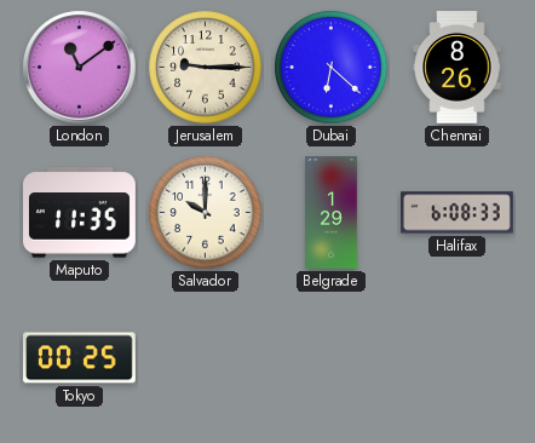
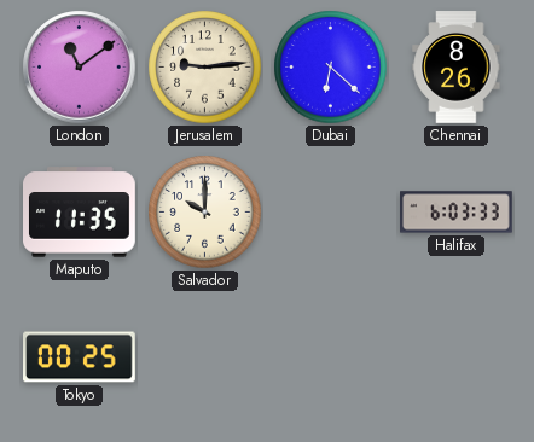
Jerusalem: 9:15 -> 9:14
Belgrade: 1:29 -> none
Halifax: 6:08 -> 6:03
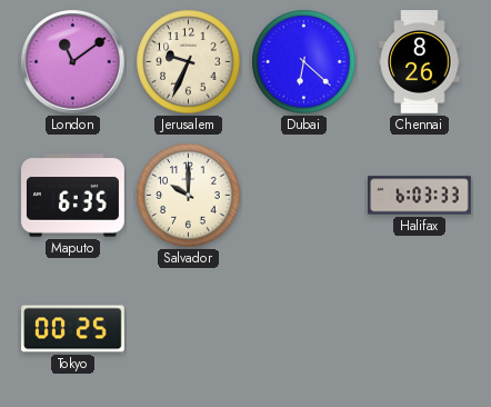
Jerusalem: 9:14 -> 9:34
Maputo: 11:35 -> 6:35
